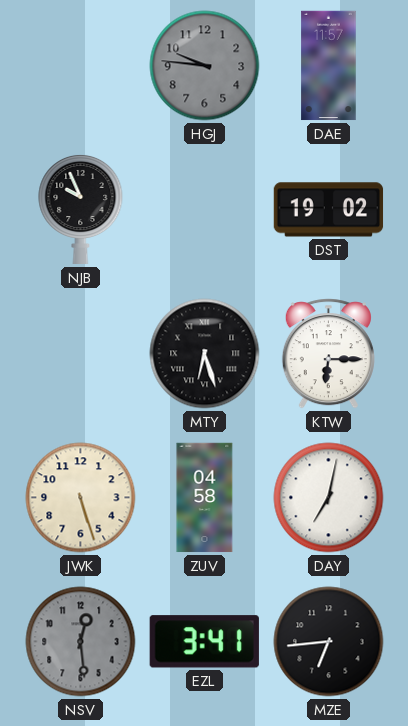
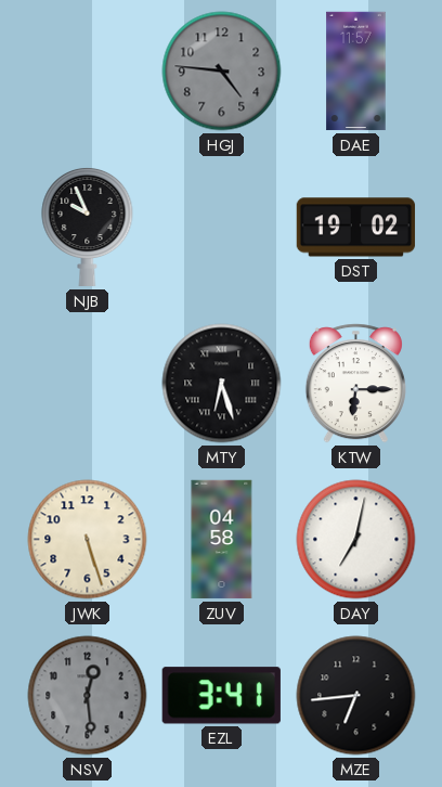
HGJ: 9:46 -> 4:46
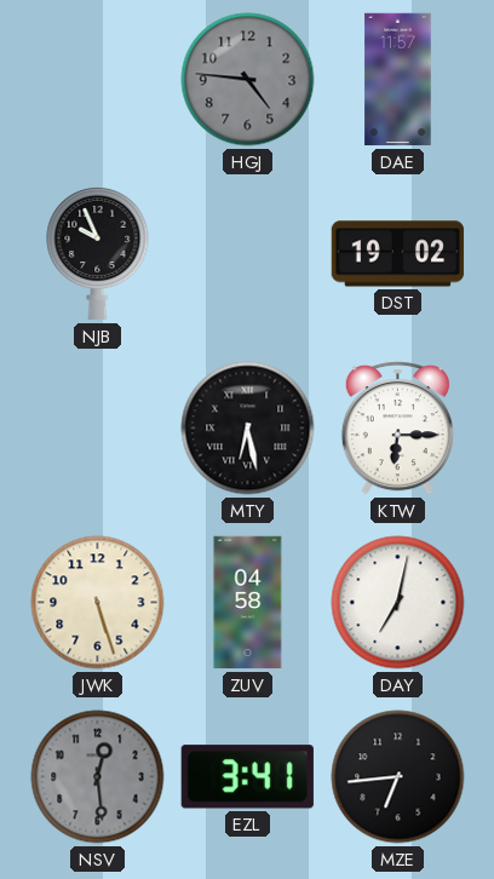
MTY: 6:27 -> 6:28
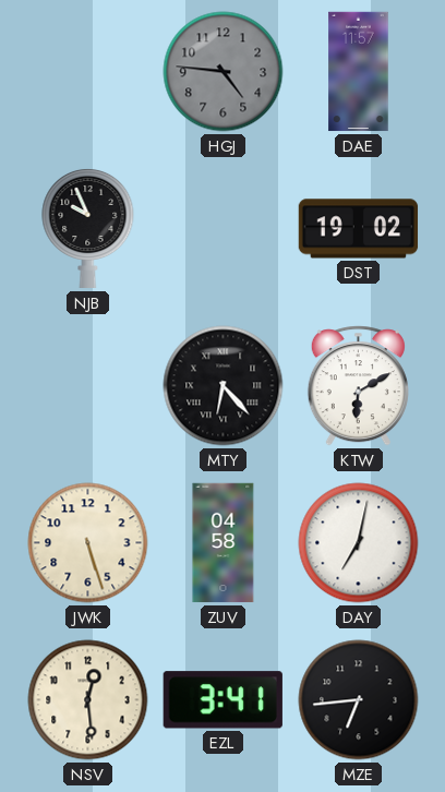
MTY: 6:28 -> 6:23
KTW: 6:15 -> 6:10
NSV dial: grey -> cream
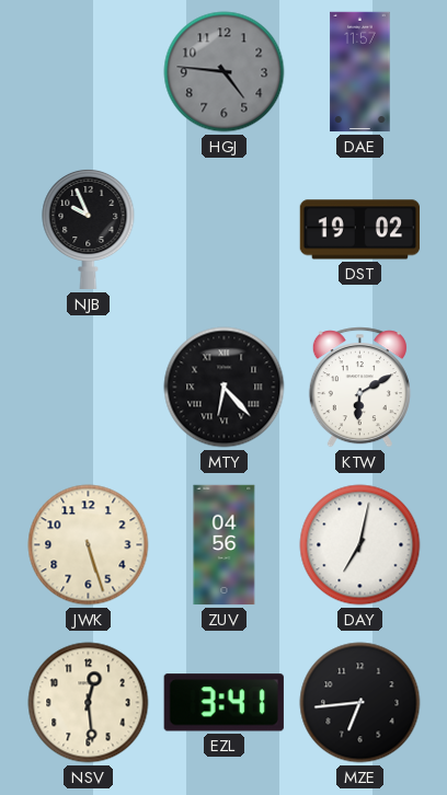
ZUV: 04:58 -> 04:56
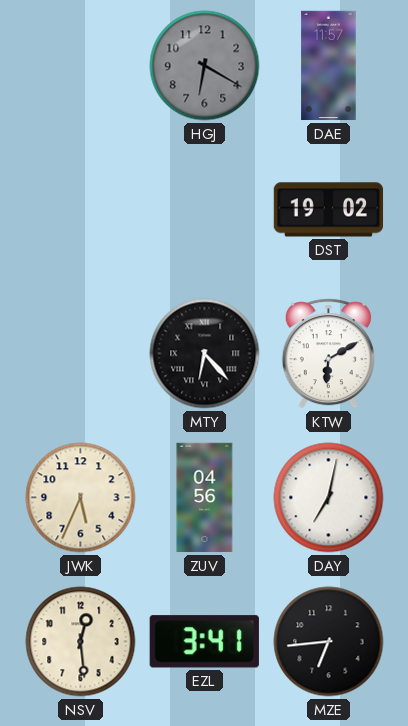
HGJ: 4:46 -> 6:20
NJB: 9:56 -> none
JWK: 5:27 -> 5:34
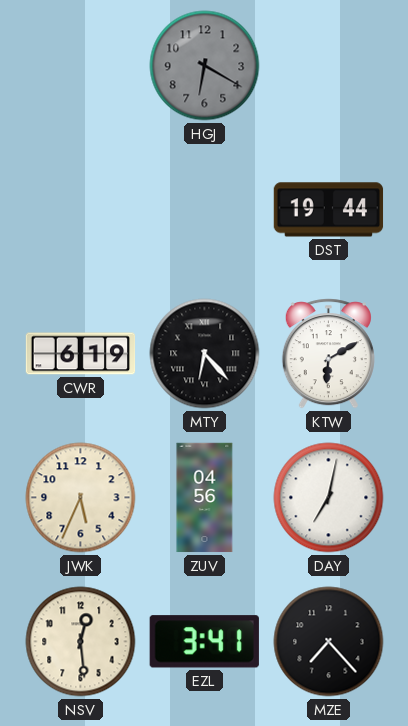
DAE: 11:57 -> none
DST: 19:02 -> 19:44
CWR: none -> 6:19
MZE: 6:44 -> 7:23
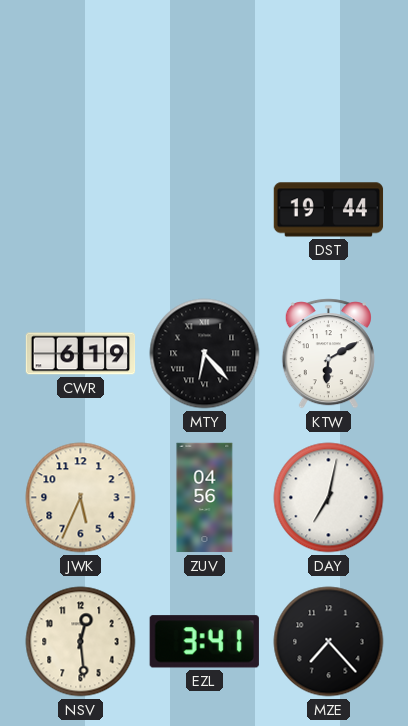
HGJ: 6:20 -> none
